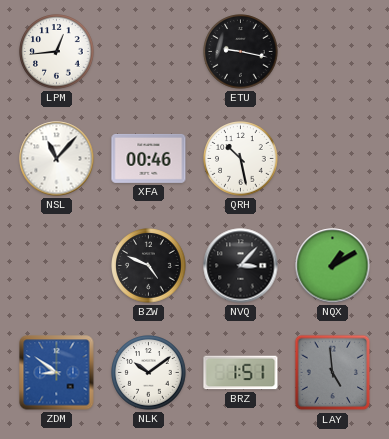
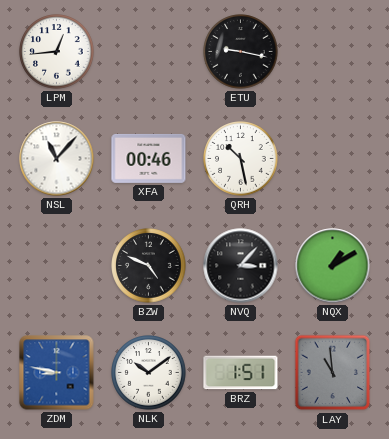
ZDM: 8:51 -> 8:47
LAY: 4:59 -> 10:59
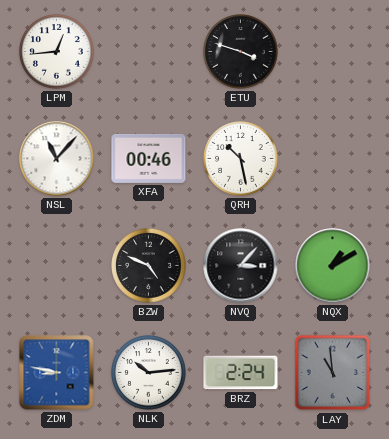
ETU: 9:17 -> 3:48
NLK: 10:09 -> 10:14
BRZ: 1:51 -> 2:24
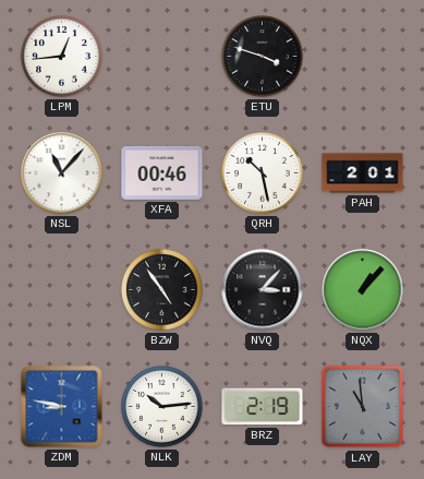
PAH: none -> 2:01
BZW: 4:49 -> 4:54
NQX: 1:10 -> 1:07
BRZ: 2:24 -> 2:19
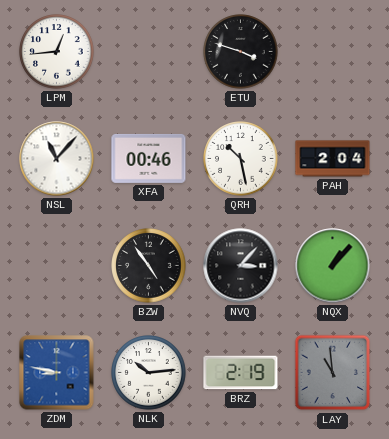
PAH: 2:01 -> 2:04
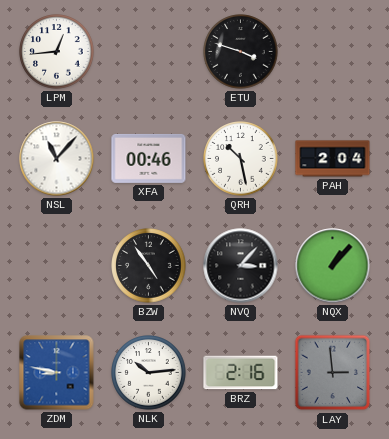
BRZ: 2:19 -> 2:16
LAY: 10:59 -> 2:59
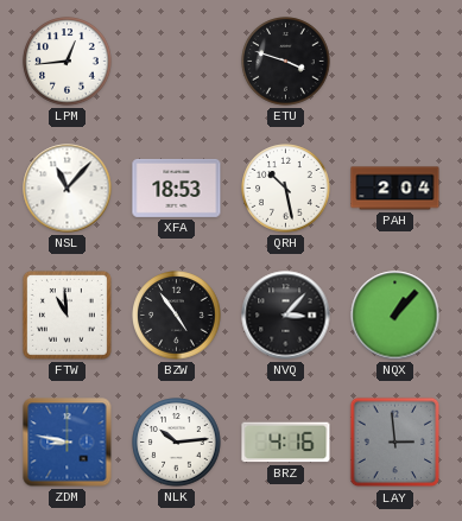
XFA: 00:46 -> 18:53
FTW: none -> 10:59
BRZ: 2:16 -> 4:16
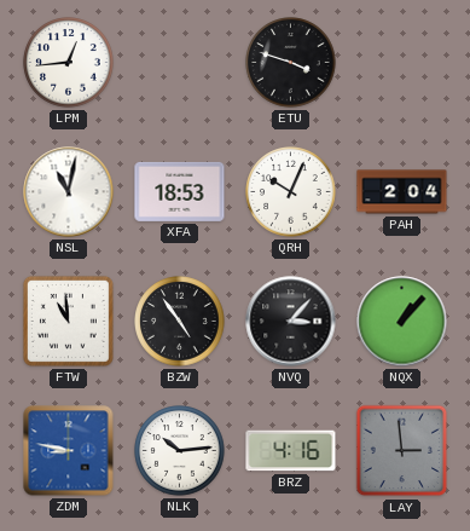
NSL: 11:07 -> 11:02
QRH: 10:28 -> 10:04
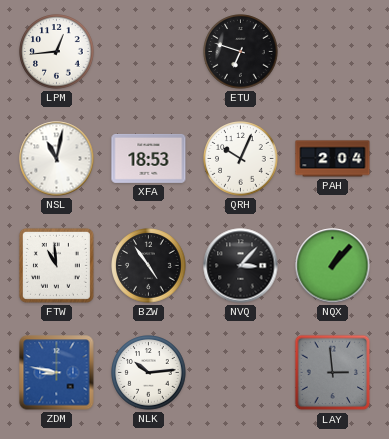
ETU: 3:48 -> 6:48
BRZ: 4:16 -> none
